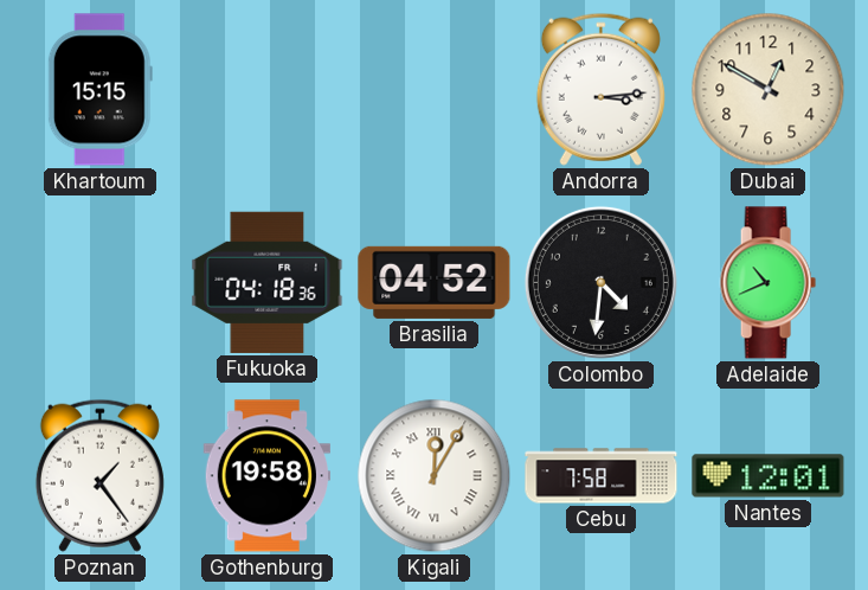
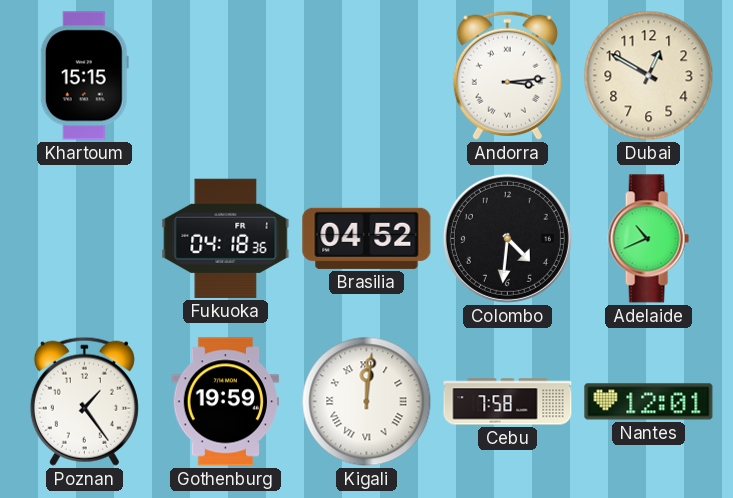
Gothenburg: 19:58 -> 19:59
Kigali: 12:05 -> 12:01
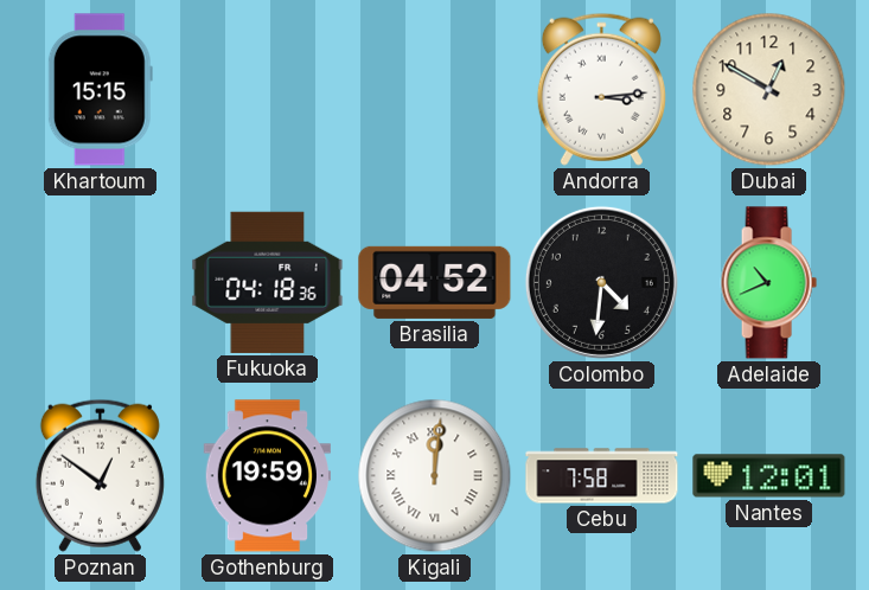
Poznan: 1:24 -> 12:51
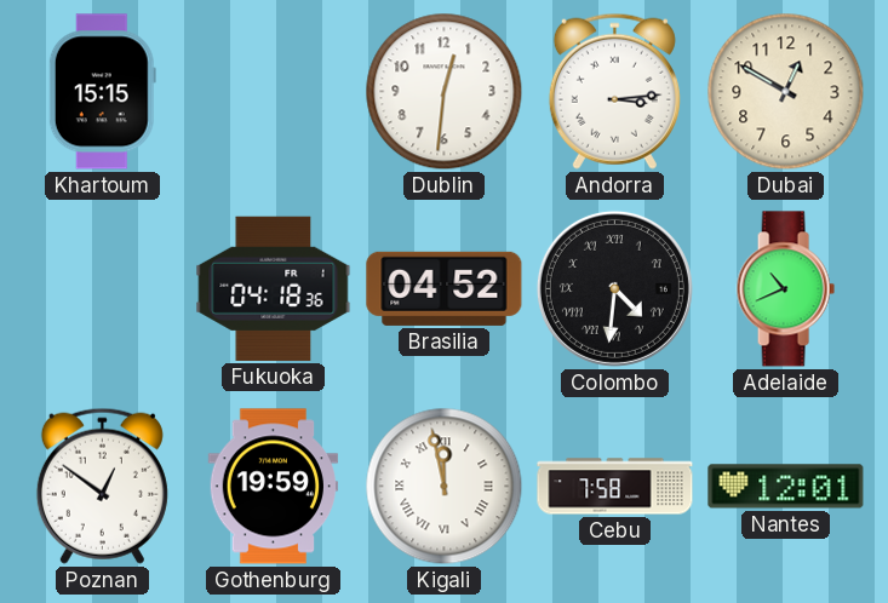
Dublin: none -> 12:31
Colombo numerals: Arabic -> Roman
Kigali: 12:01 -> 11:58
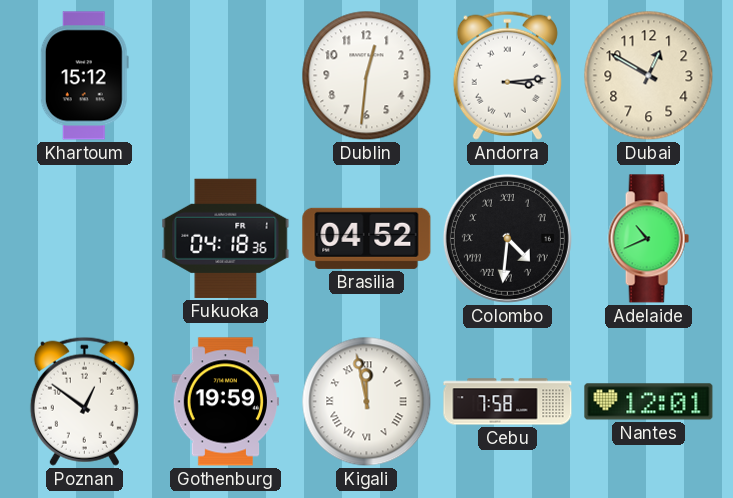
Khartoum: 15:15 -> 15:12
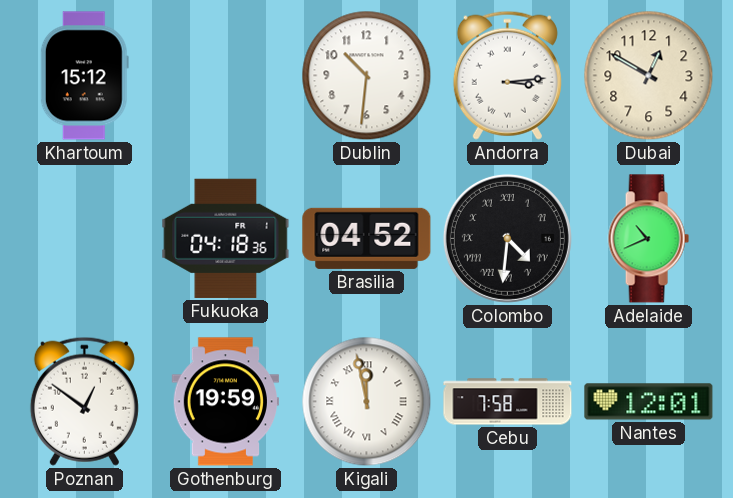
Dublin: 12:31 -> 10:31
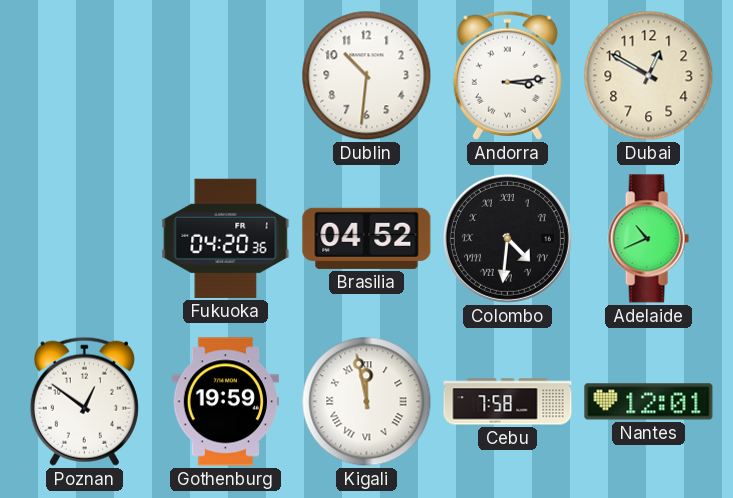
Khartoum: 15:12 -> none
Fukuoka: 04:18 -> 04:20
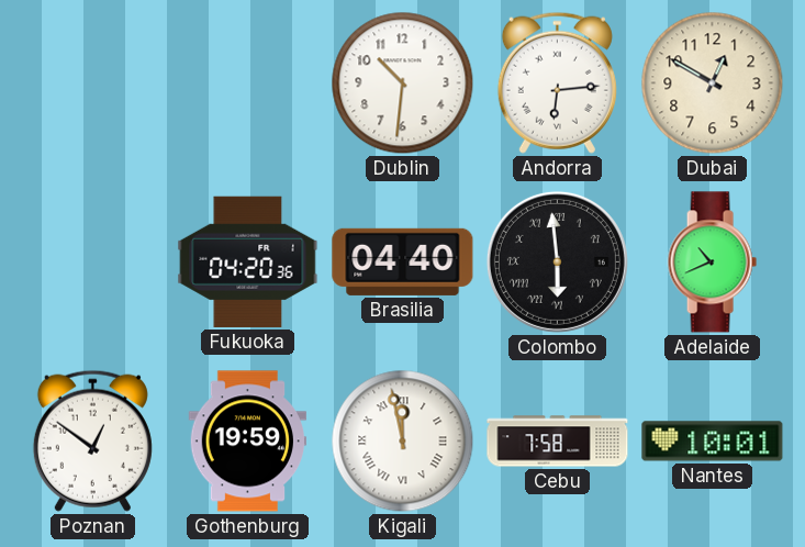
Andorra: 3:14 -> 6:14
Brasilia: 04:52 -> 04:40
Colombo: 4:31 -> 5:59
Nantes: 12:01 -> 10:01
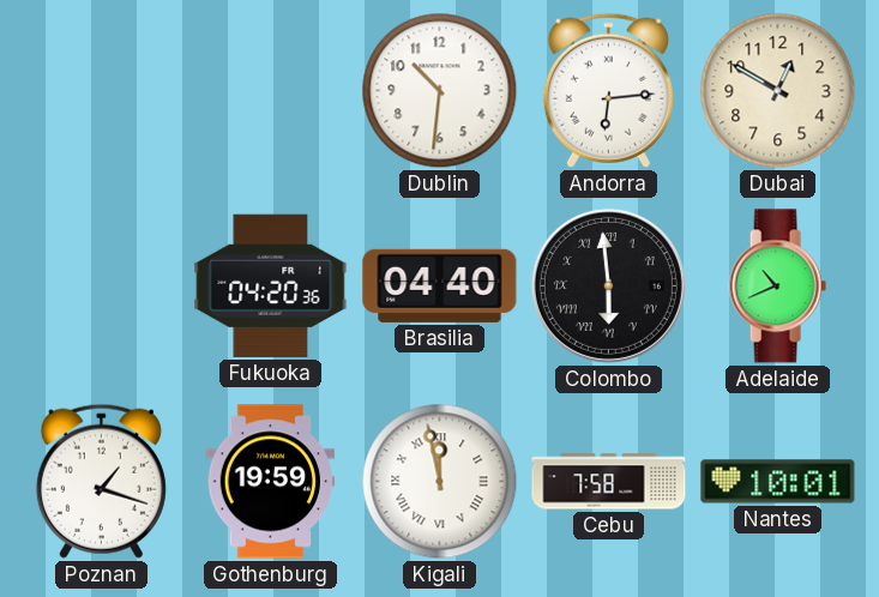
Poznan: 12:51 -> 1:18
